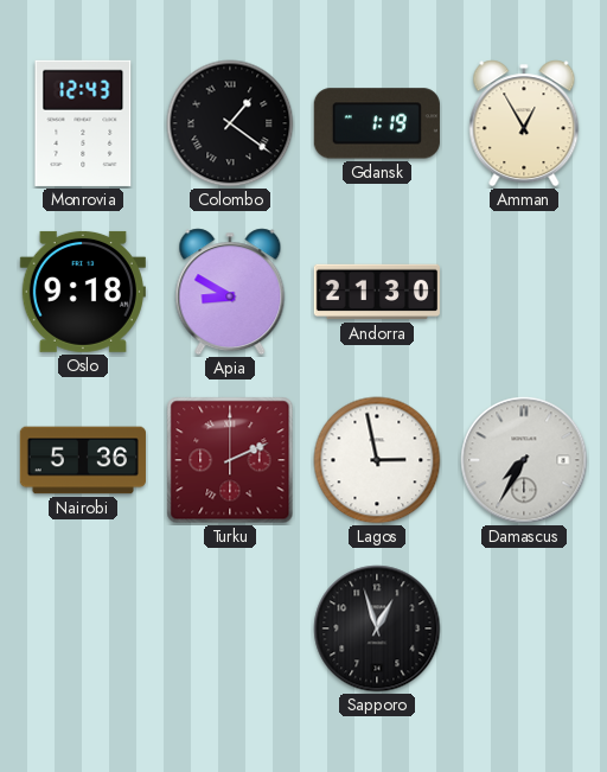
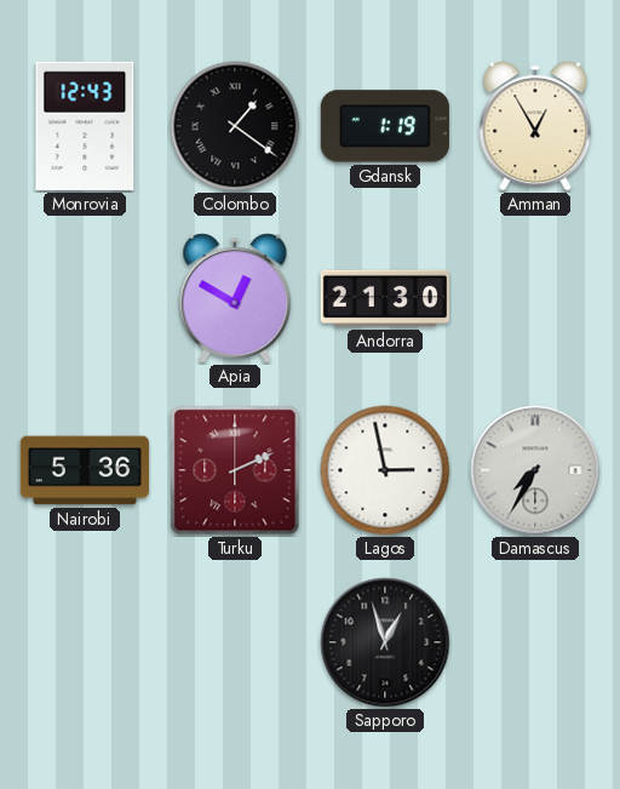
Oslo: 9:18 -> none
Apia: 8:50 -> 12:50
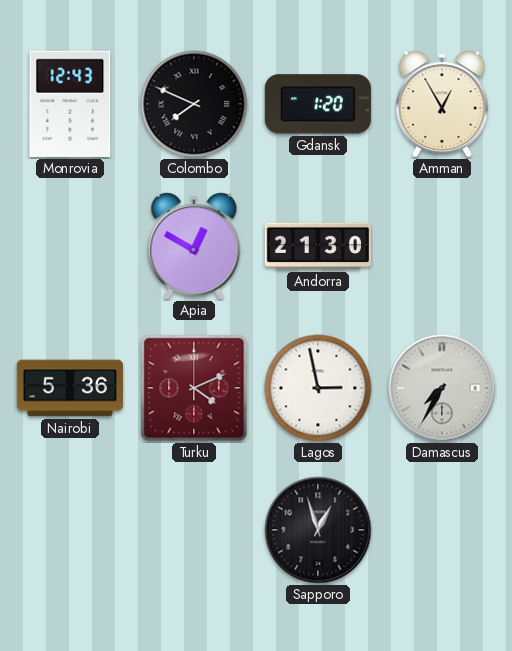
Colombo: 1:21 -> 7:49
Gdansk: 1:19 -> 1:20
Turku: 2:11 -> 4:11
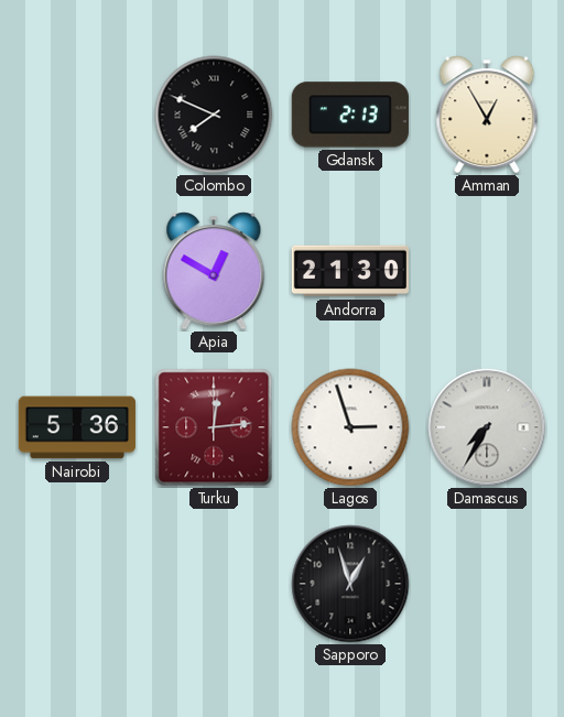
Monrovia: 12:43 -> none
Gdansk: 1:20 -> 2:13
Turku: 4:11 -> 12:14
Lagos: 2:58 -> 2:57
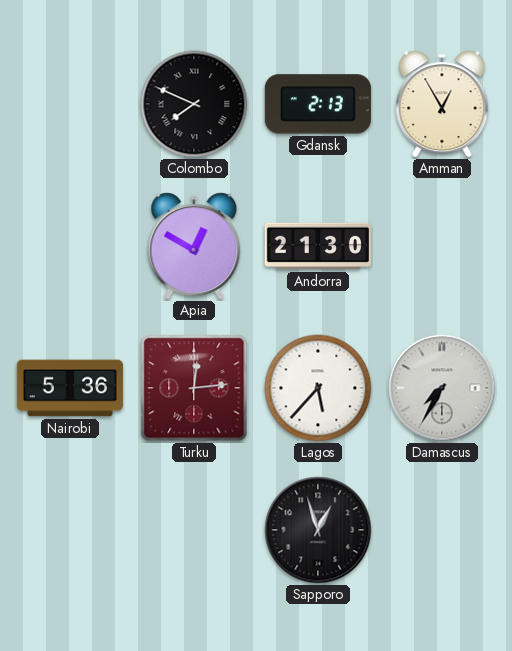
Lagos: 2:57 -> 5:37
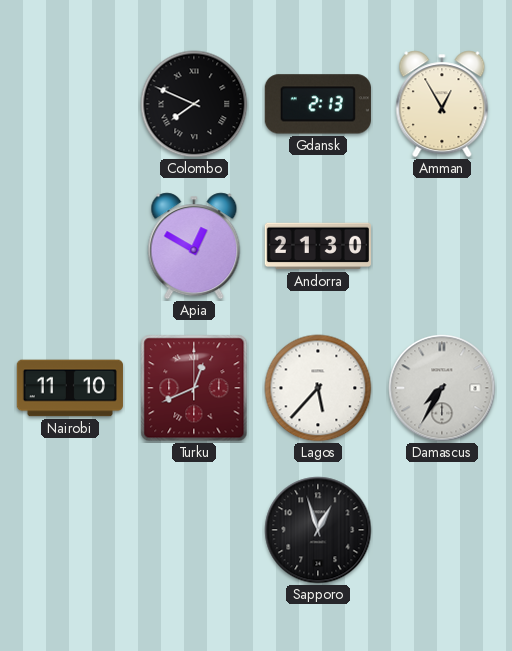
Nairobi: 5:36 -> 11:10
Turku: 12:14 -> 12:41
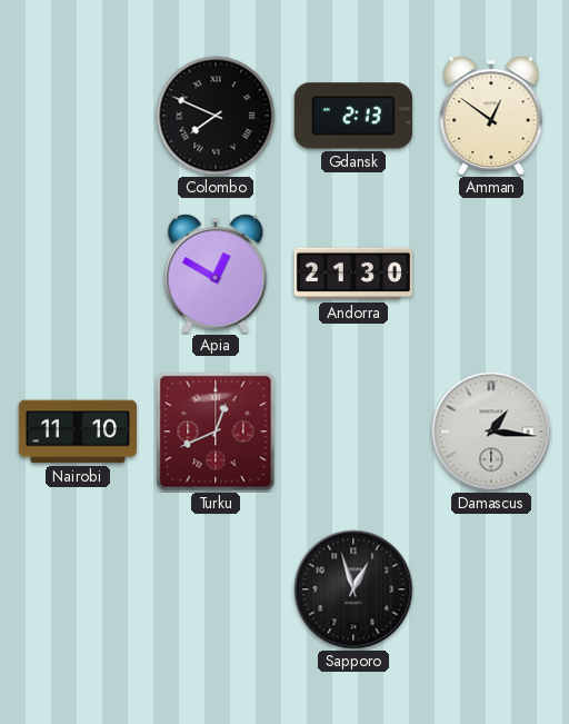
Amman: 12:55 -> 12:51
Lagos: 5:37 -> none
Damascus: 7:35 -> 1:16
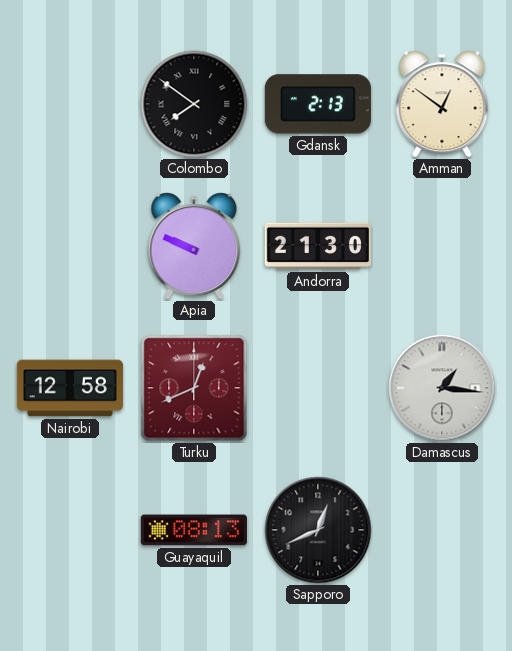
Colombo: 7:49 -> 7:51
Apia: 12:50 -> 9:49
Nairobi: 11:10 -> 12:58
Guayaquil: none -> 08:13
Sapporo: 12:57 -> 12:41
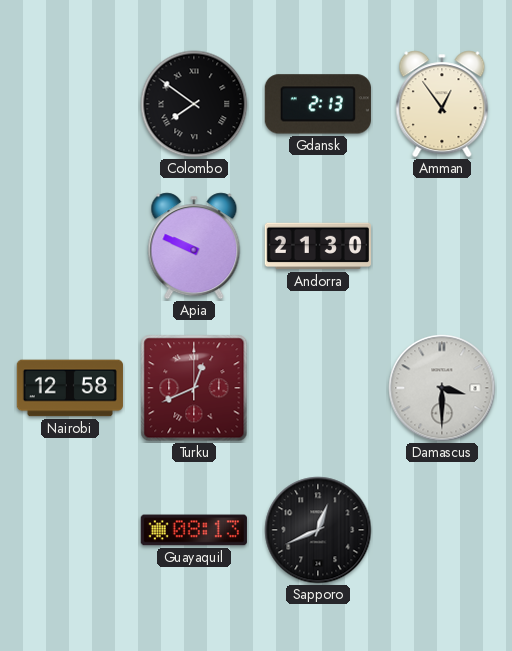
Amman: 12:51 -> 12:54
Damascus: 1:16 -> 3:30
